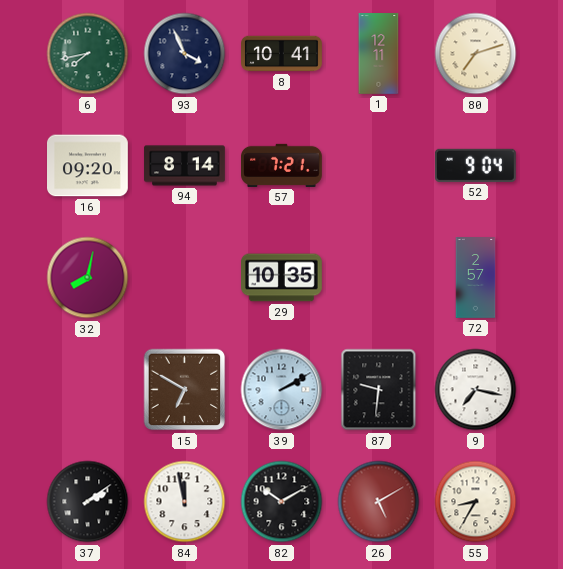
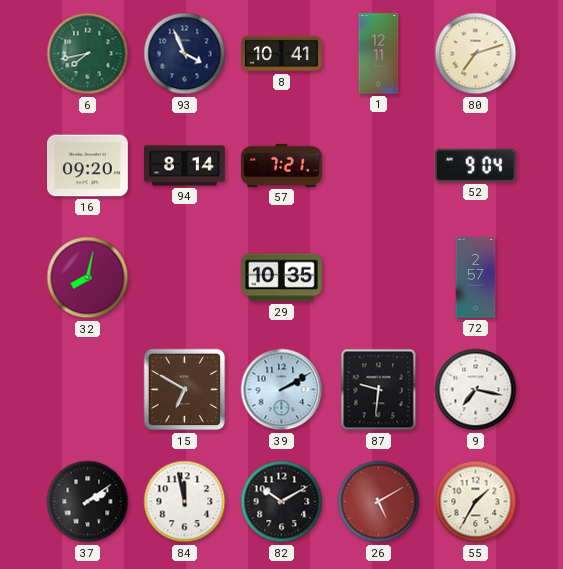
55: 8:35 -> 1:35
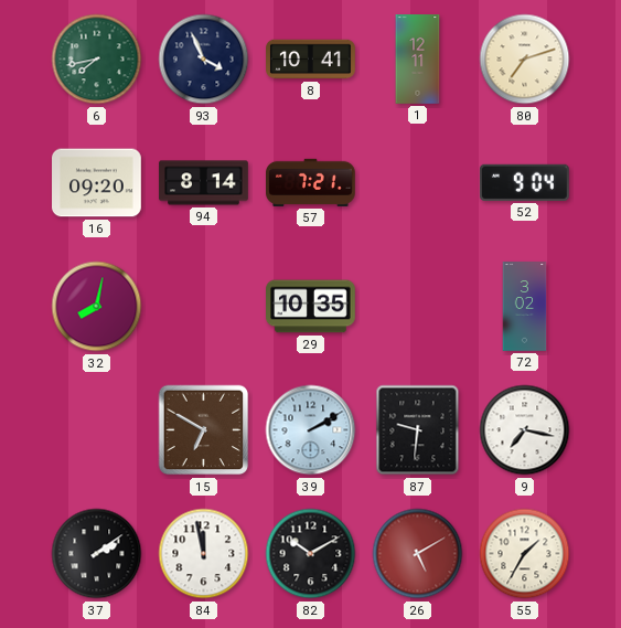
72: 2:57 -> 3:02
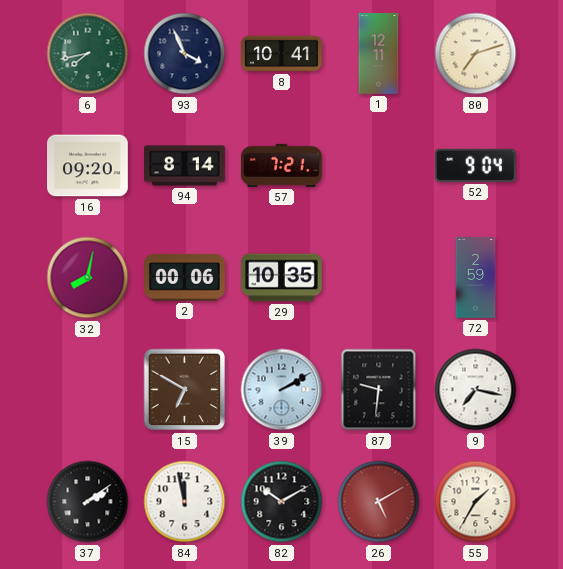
2: none -> 00:06
72: 3:02 -> 2:59
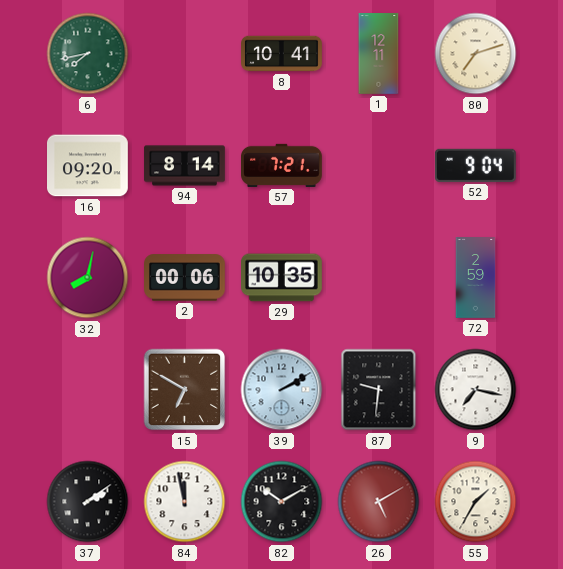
93: 3:56 -> none
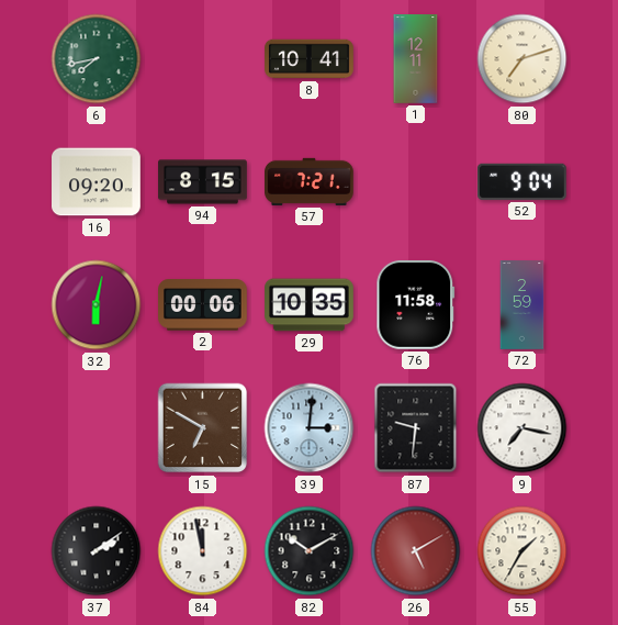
94: 8:14 -> 8:15
32: 8:02 -> 6:02
76: none -> 11:58
39: 2:10 -> 3:01
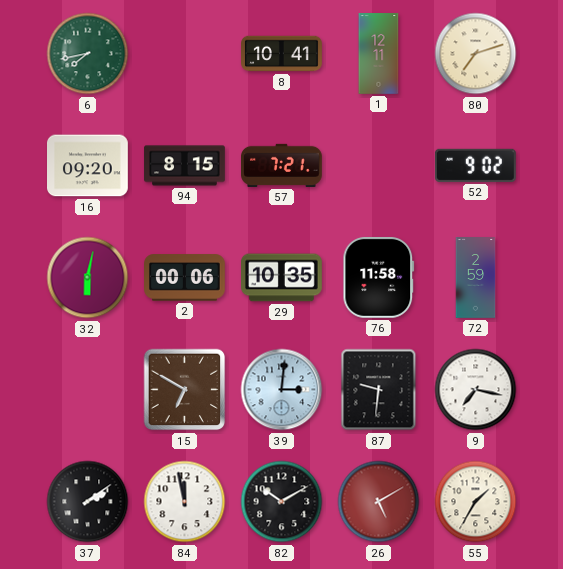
52: 9:04 -> 9:02
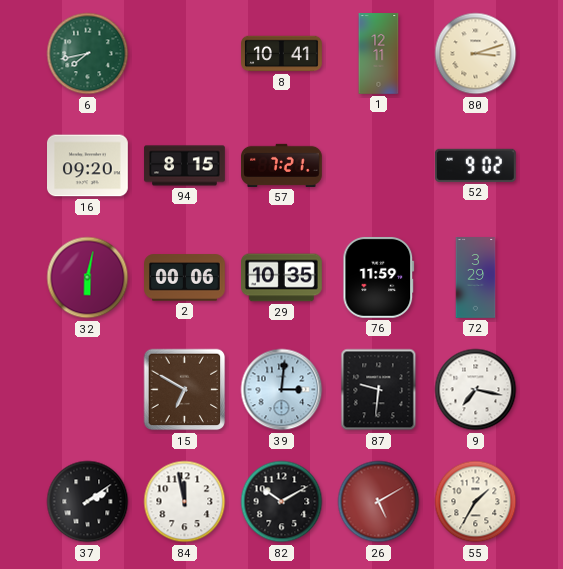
80: 7:12 -> 3:12
76: 11:58 -> 11:59
72: 2:59 -> 3:29
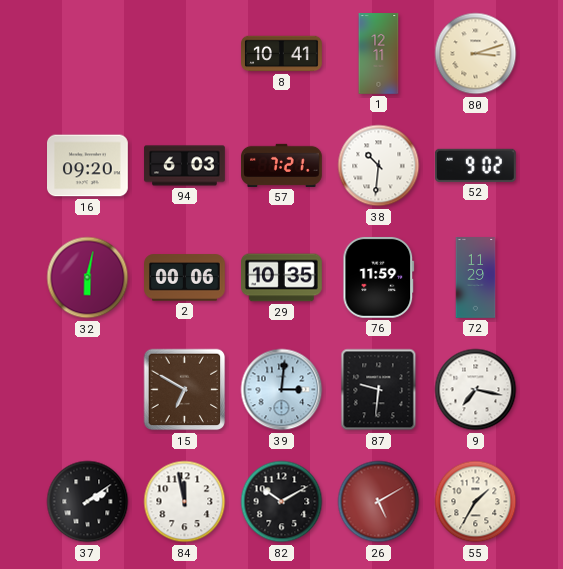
6: 7:43 -> none
94: 8:15 -> 6:03
38: none -> 10:31
72: 3:29 -> 11:29
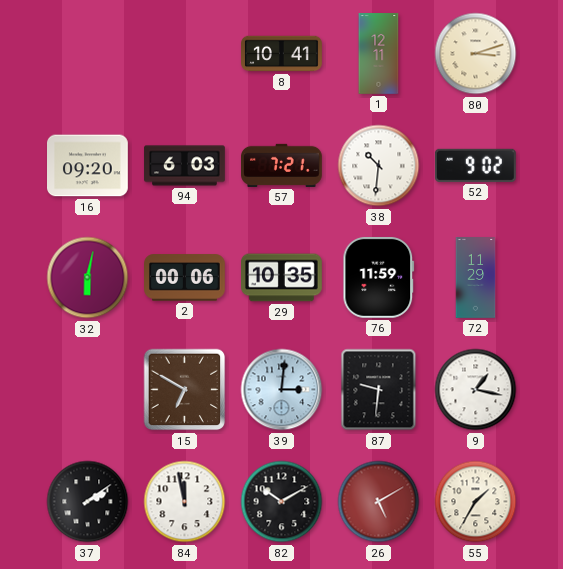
9: 7:17 -> 1:17
